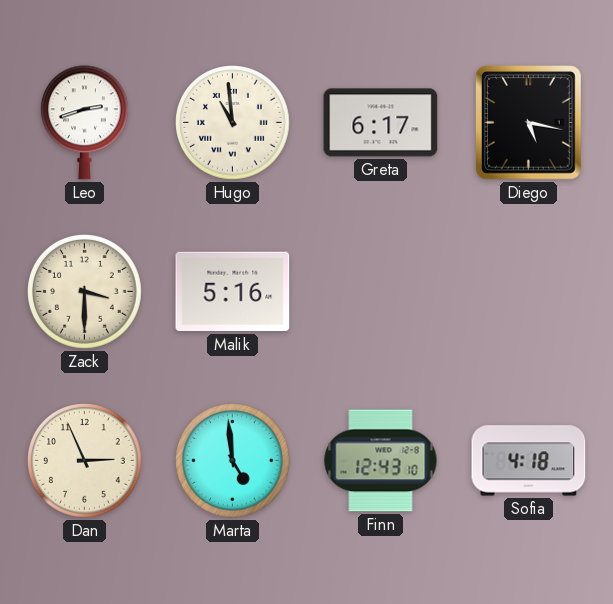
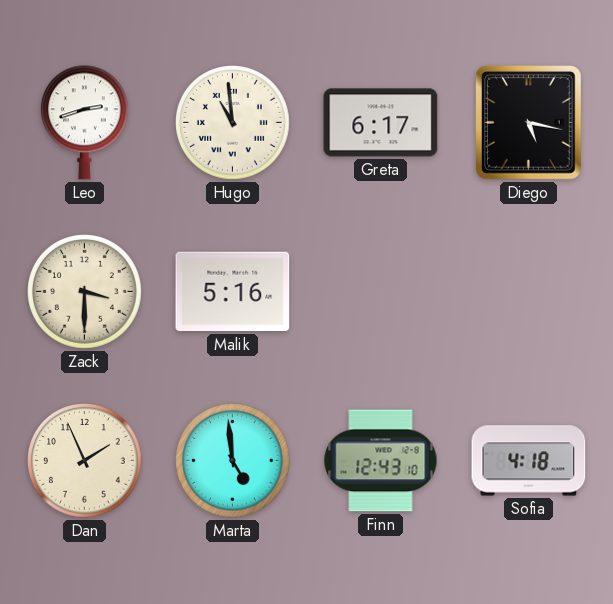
Dan: 2:56 -> 1:56
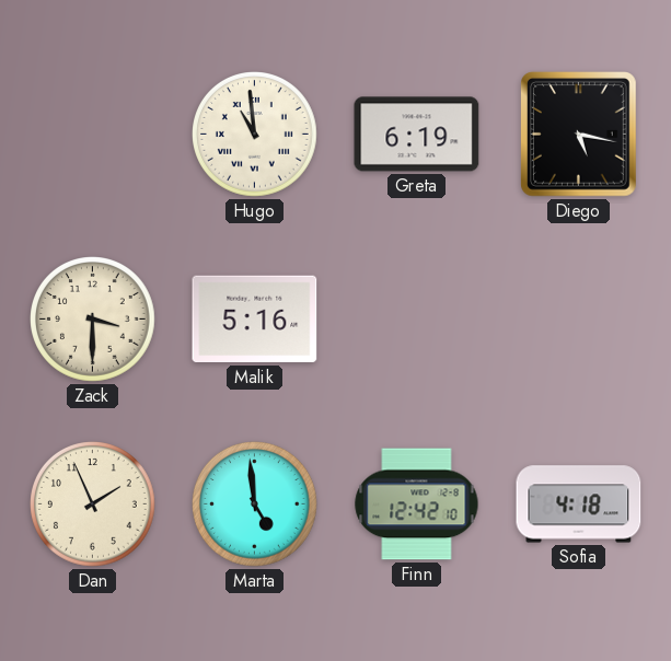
Leo: 2:42 -> none
Greta: 6:17 -> 6:19
Finn: 12:43 -> 12:42
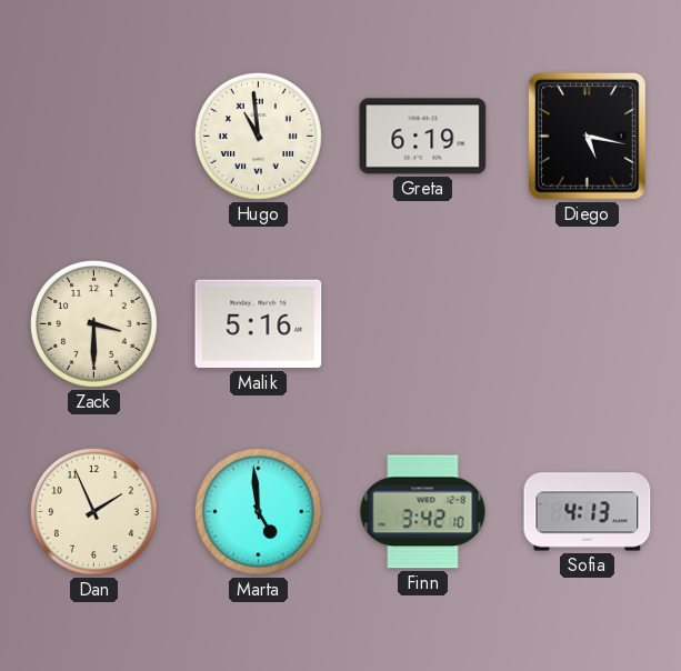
Finn: 12:42 -> 3:42
Sofia: 4:18 -> 4:13
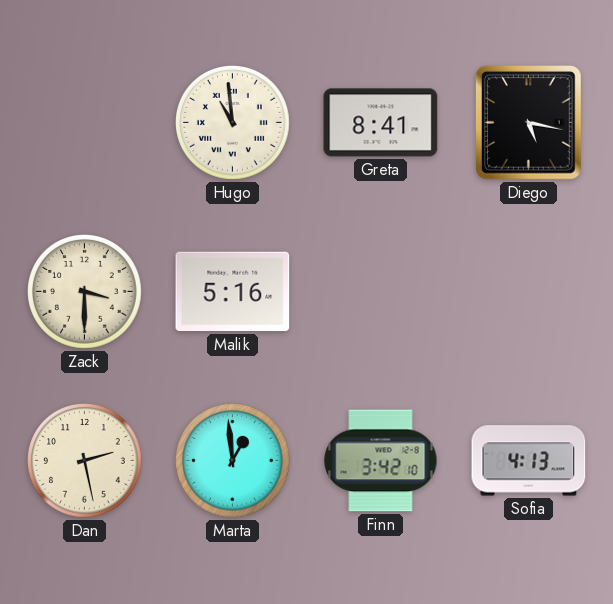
Greta: 6:19 -> 8:41
Dan: 1:56 -> 2:28
Marta: 4:59 -> 12:59
